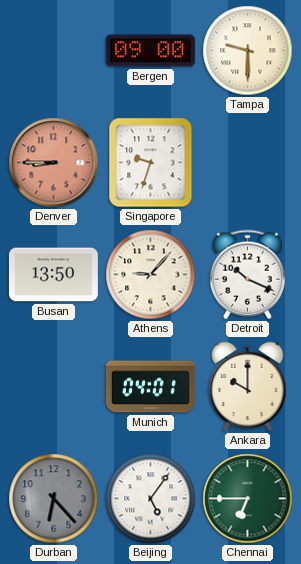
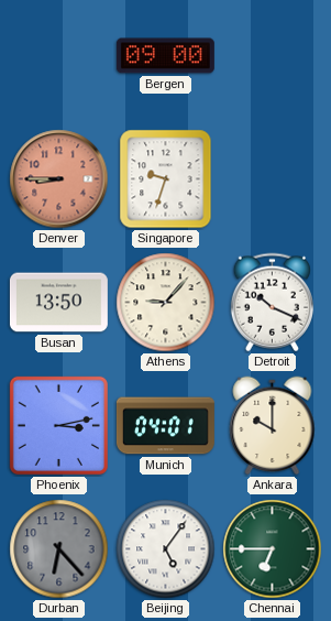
Tampa: 9:30 -> none
Phoenix: none -> 3:13
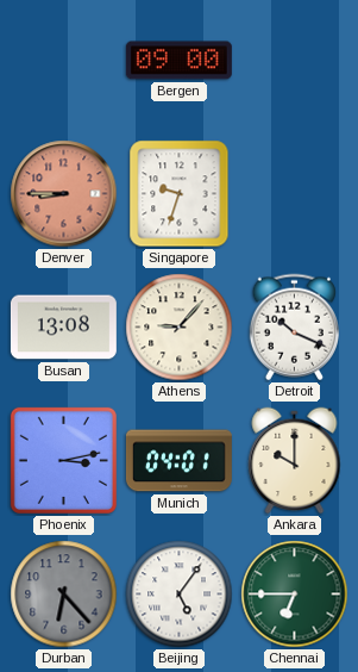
Busan: 13:50 -> 13:08
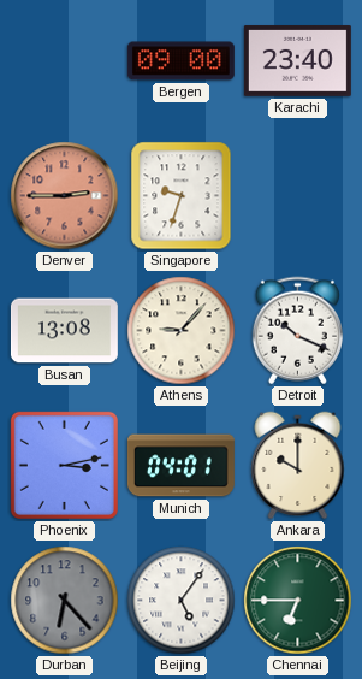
Karachi: none -> 23:40
Denver: 8:45 -> 2:45
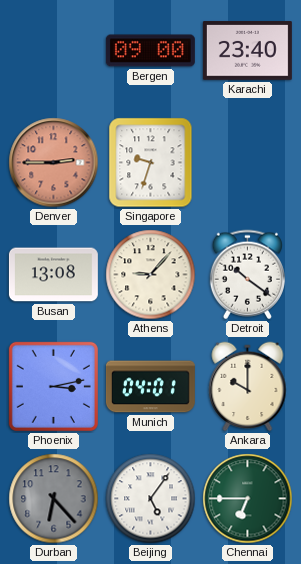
Detroit: 10:19 -> 10:21
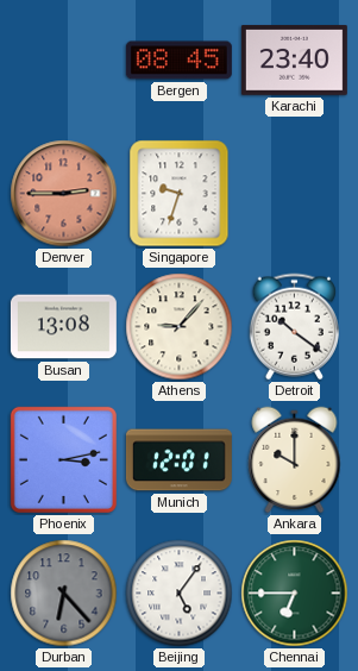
Bergen: 09:00 -> 08:45
Munich: 04:01 -> 12:01
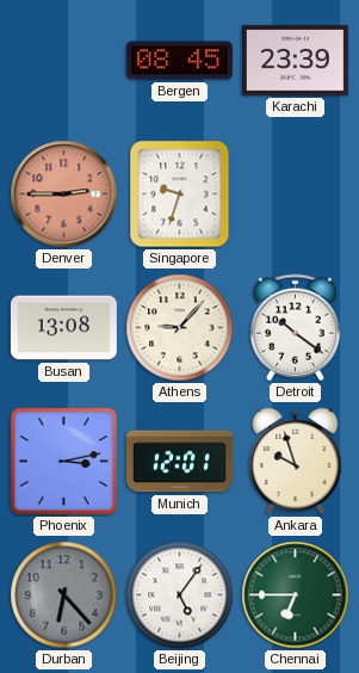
Karachi: 23:40 -> 23:39
Ankara: 10:00 -> 9:57
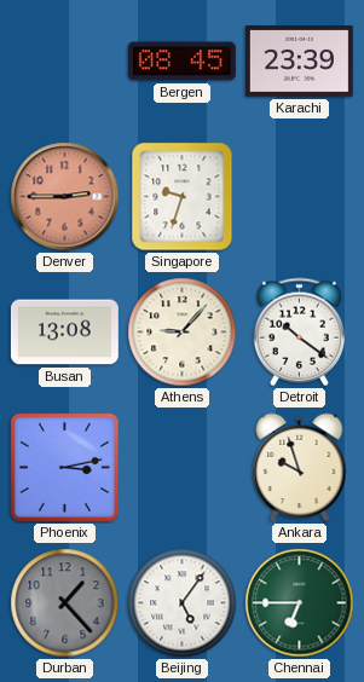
Munich: 12:01 -> none
Durban: 6:23 -> 1:23
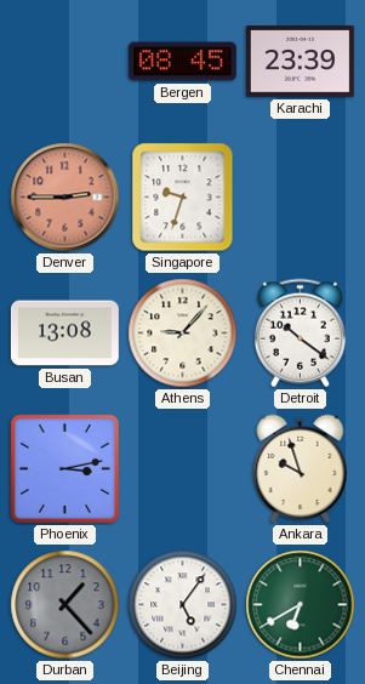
Chennai: 6:45 -> 6:40
